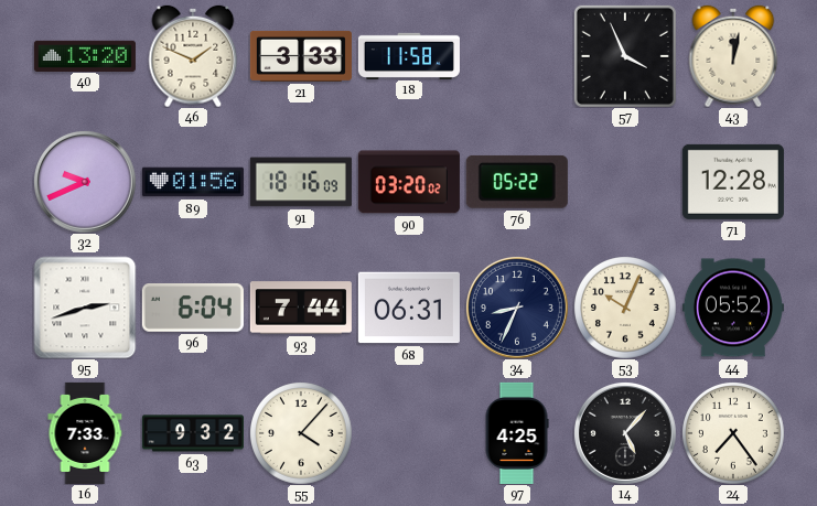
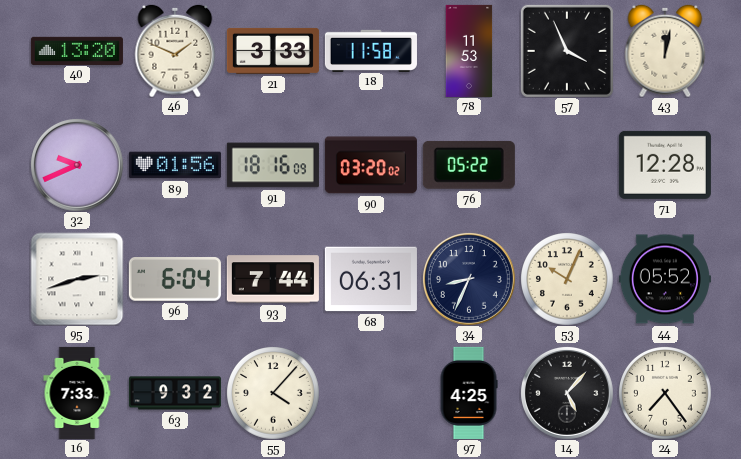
78: none -> 11:53
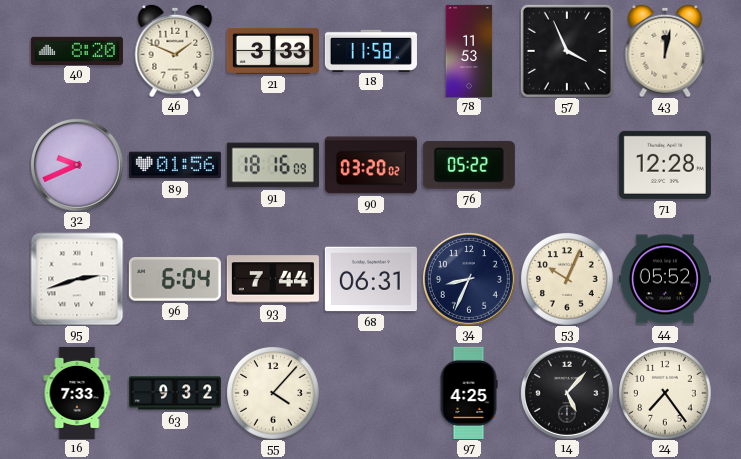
40: 13:20 -> 8:20
